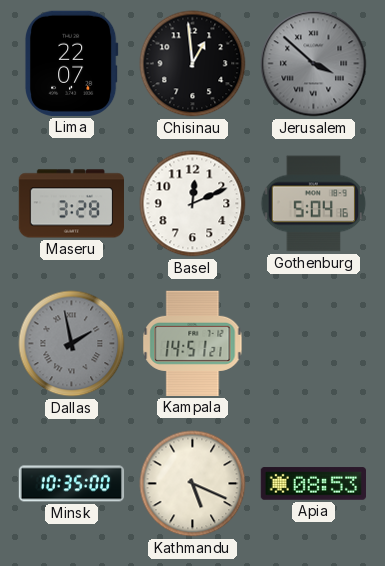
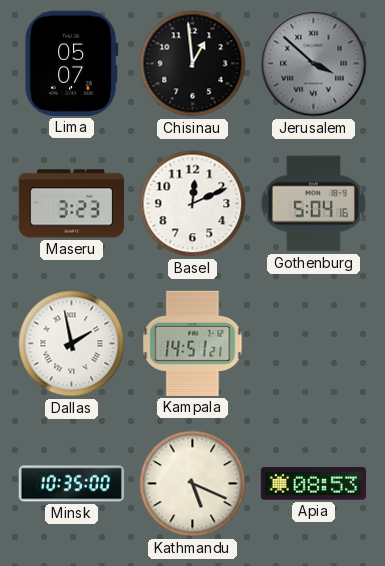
Lima: 22:07 -> 05:07
Maseru: 3:28 -> 3:23
Dallas dial: grey -> white
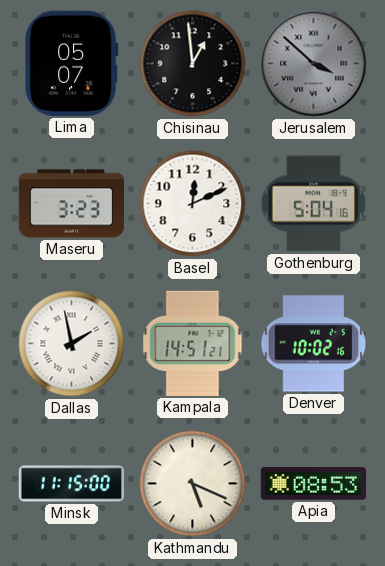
Denver: none -> 10:02
Minsk: 10:35 -> 11:15
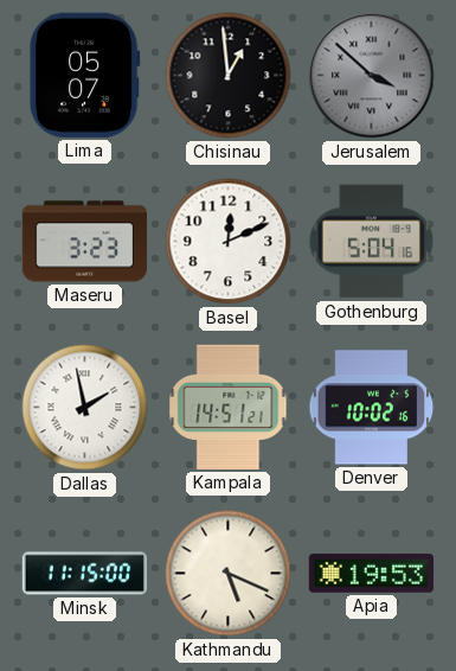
Apia: 08:53 -> 19:53
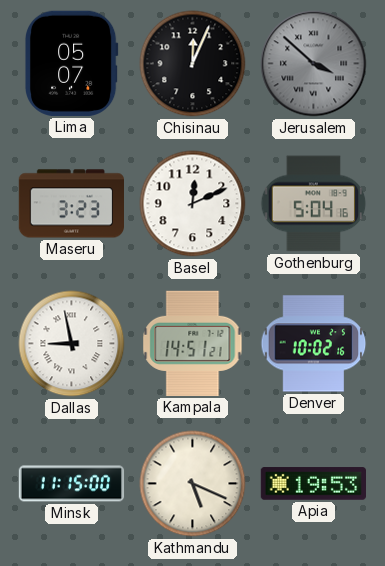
Chisinau: 12:59 -> 12:04
Dallas: 1:58 -> 8:58
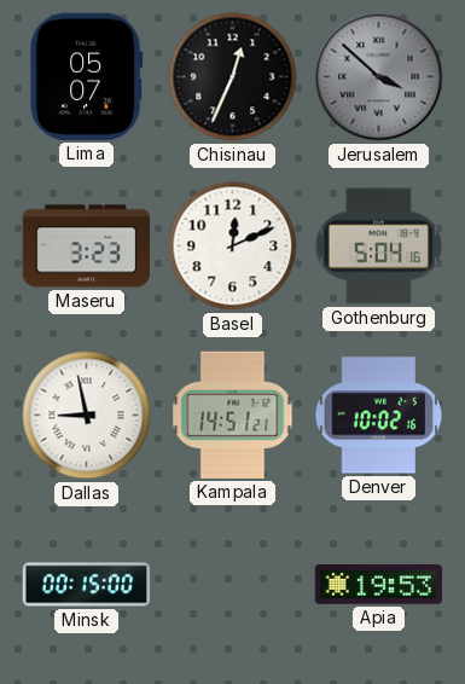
Chisinau: 12:04 -> 12:34
Minsk: 11:15 -> 00:15
Kathmandu: 5:19 -> none
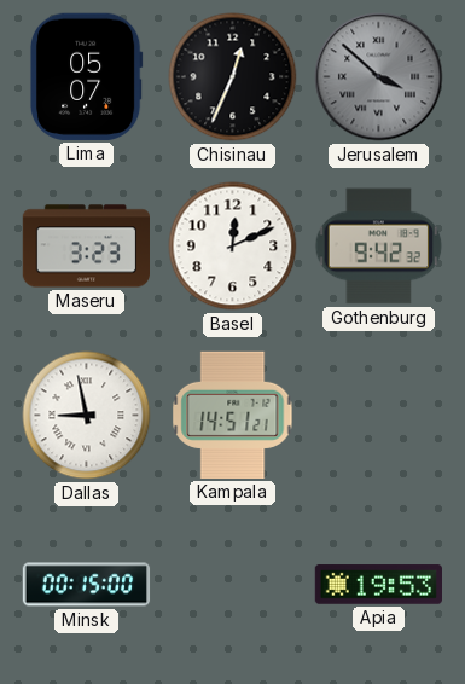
Gothenburg: 5:04 -> 9:42
Denver: 10:02 -> none
